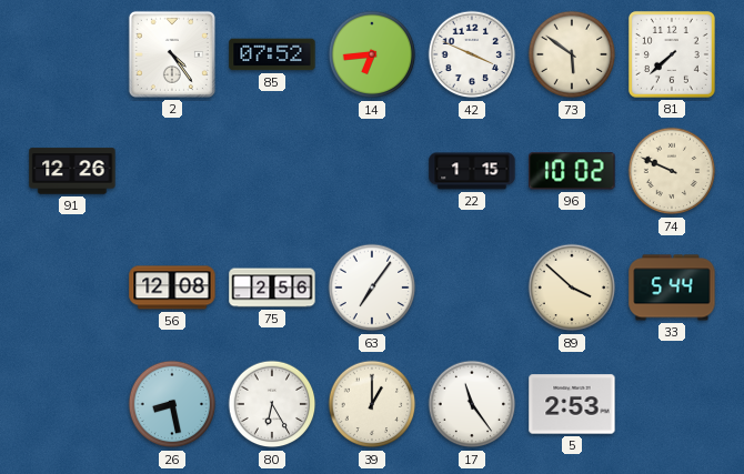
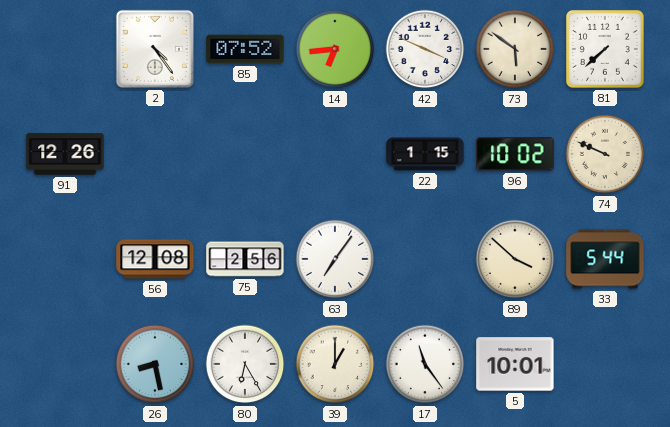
5: 2:53 -> 10:01
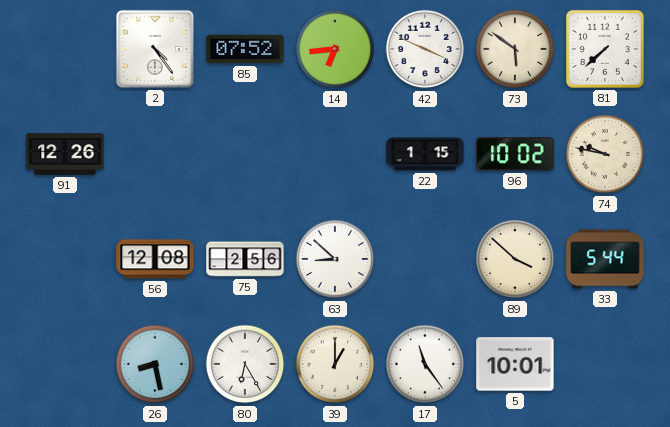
74: 9:49 -> 9:47
63: 7:06 -> 8:52
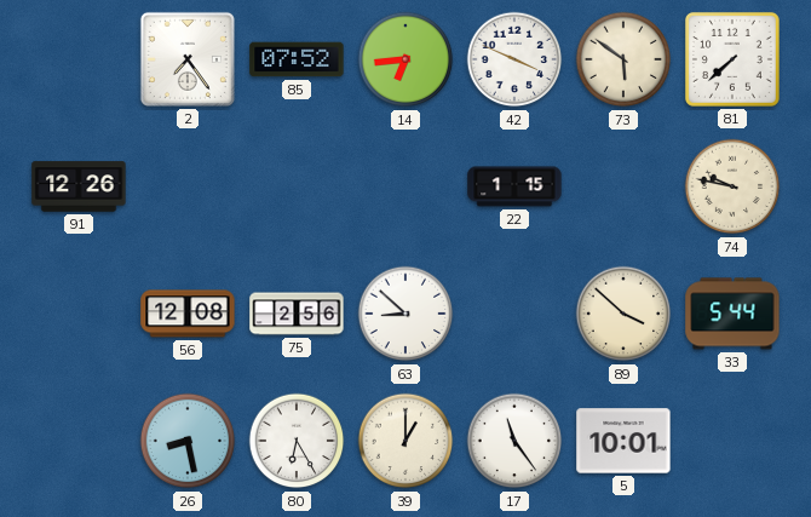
2: 4:24 -> 7:24
96: 10:02 -> none
